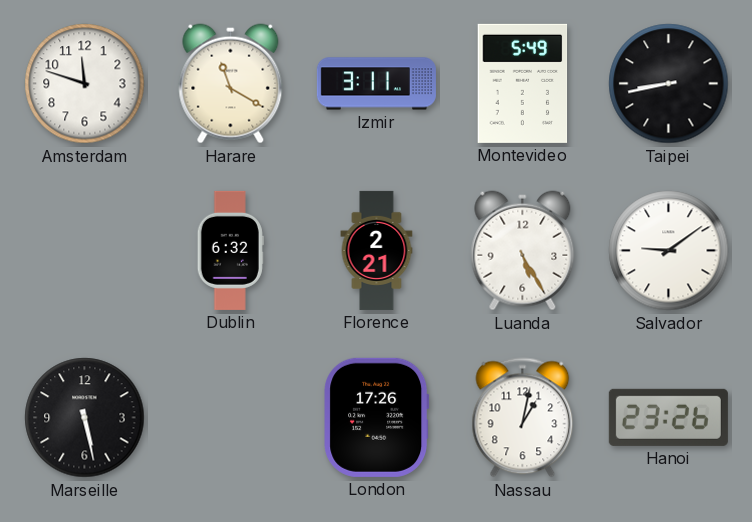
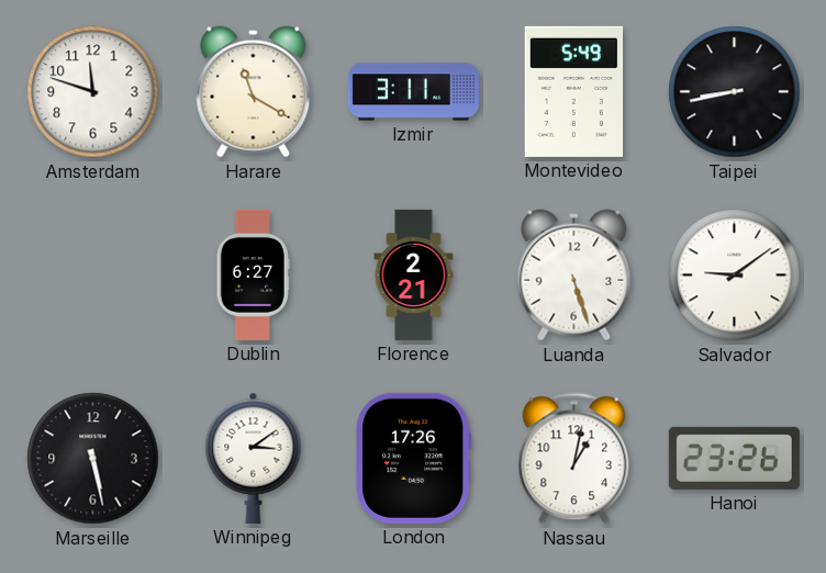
Dublin: 6:32 -> 6:27
Luanda: 5:25 -> 5:27
Winnipeg: none -> 3:09
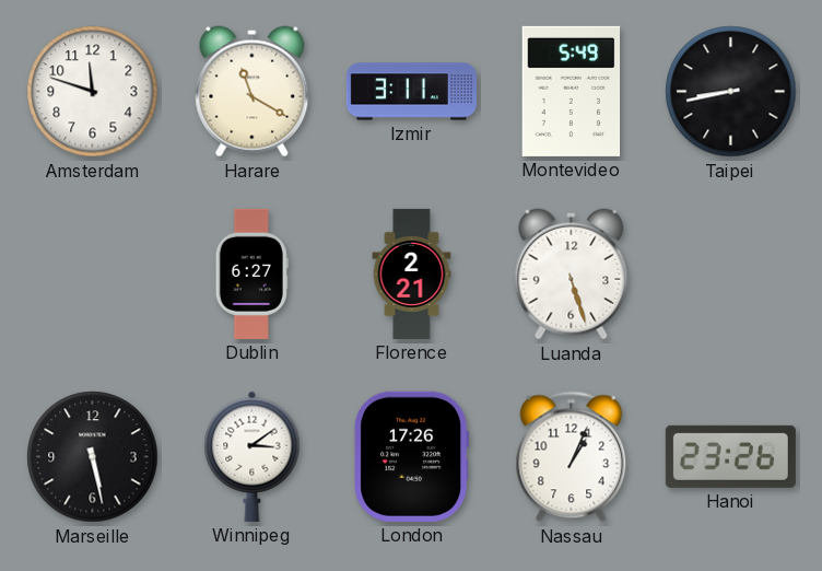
Salvador: 9:09 -> none
Nassau: 1:02 -> 1:04
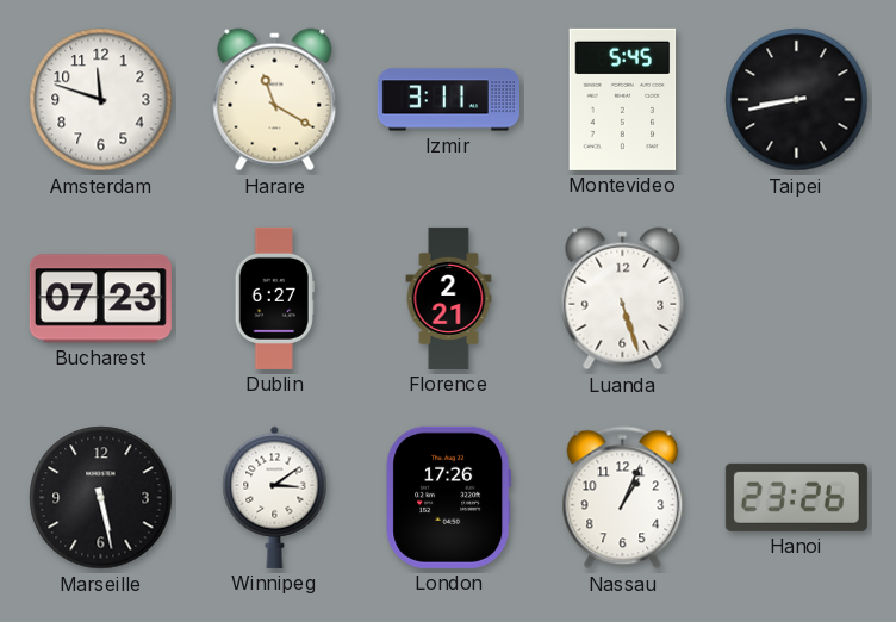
Montevideo: 5:49 -> 5:45
Bucharest: none -> 07:23
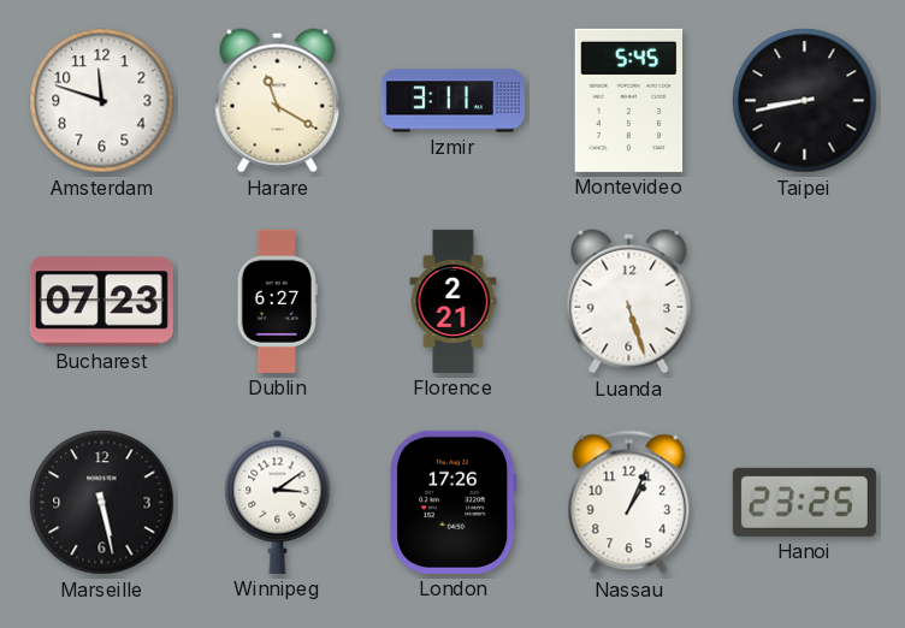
Hanoi: 23:26 -> 23:25
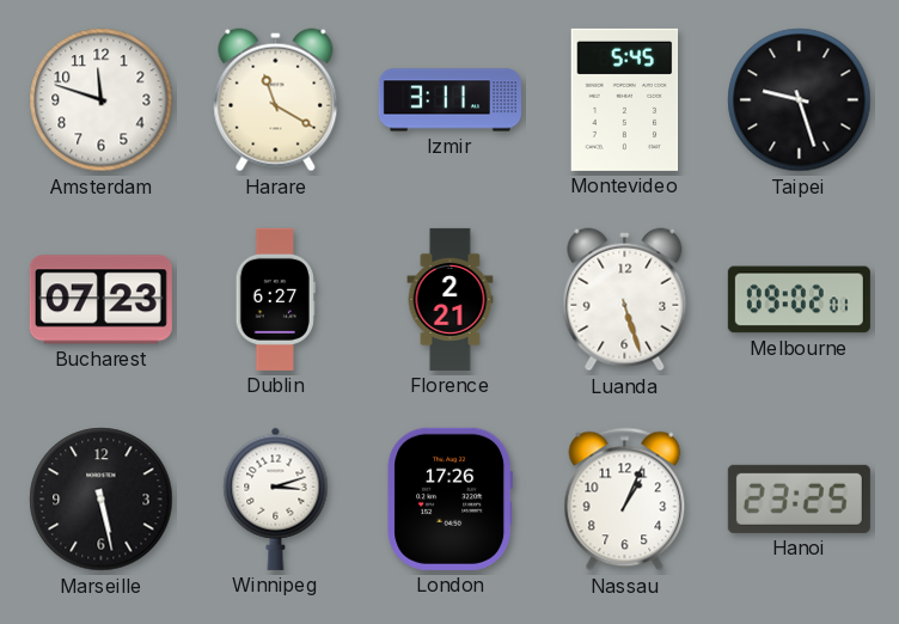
Taipei: 8:43 -> 9:27
Melbourne: none -> 09:02
Winnipeg: 3:09 -> 3:12
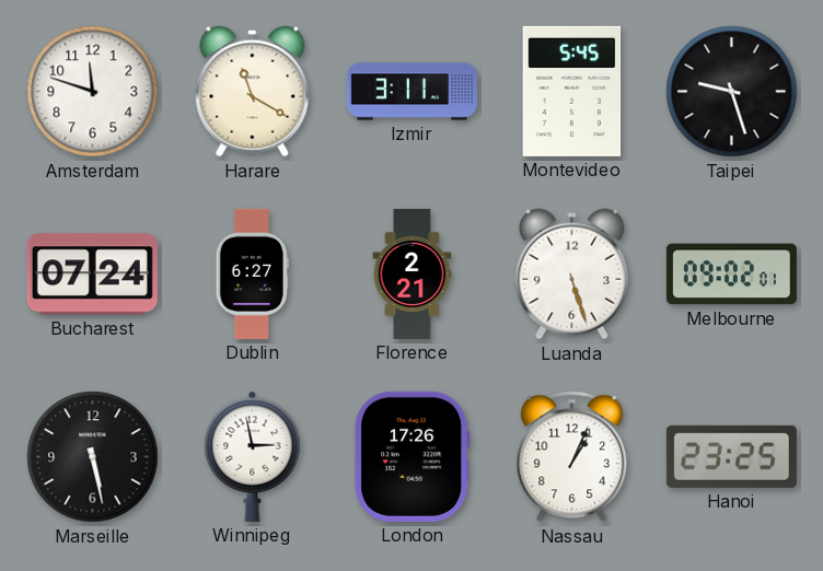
Bucharest: 07:23 -> 07:24
Winnipeg: 3:12 -> 2:58
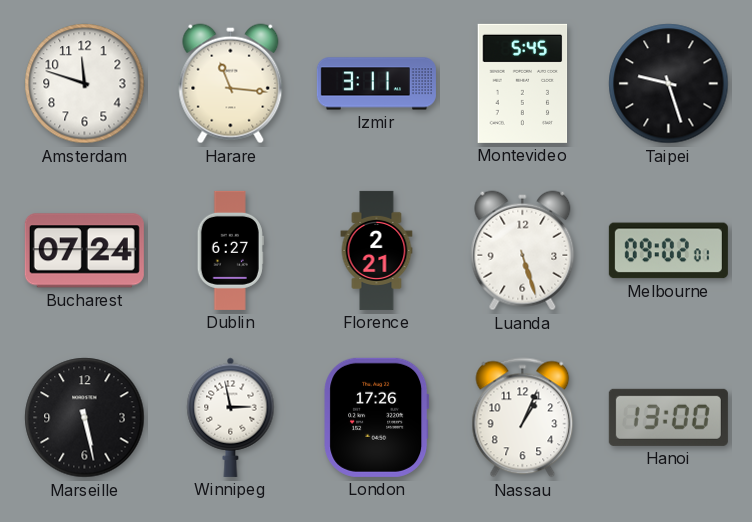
Harare: 11:20 -> 11:16
Hanoi: 23:25 -> 13:00
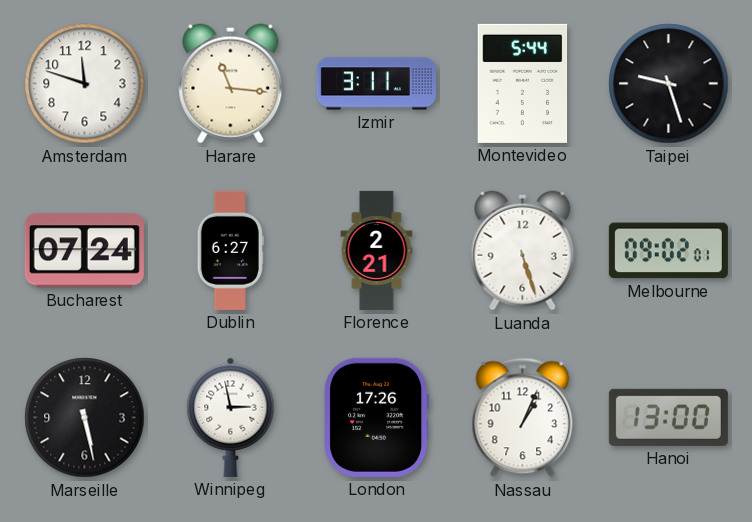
Montevideo: 5:45 -> 5:44
